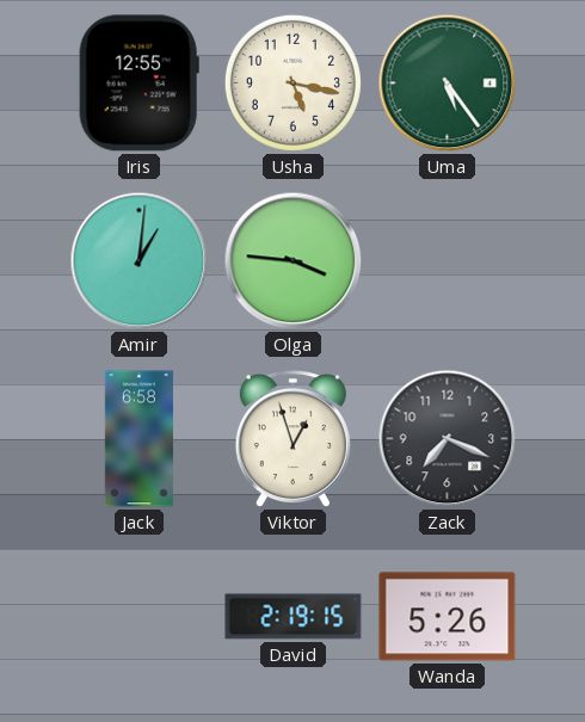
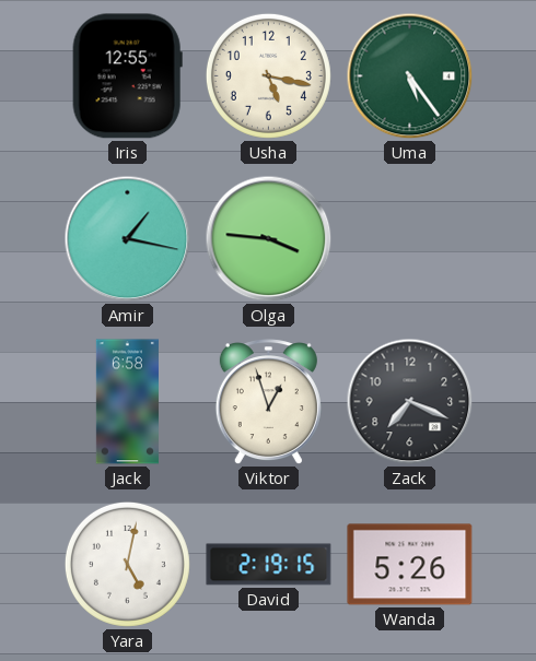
Amir: 1:01 -> 1:17
Yara: none -> 5:02
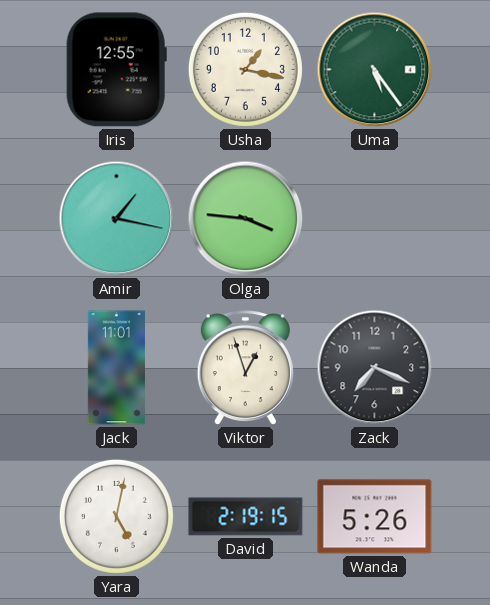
Usha: 5:17 -> 1:17
Jack: 6:58 -> 11:01
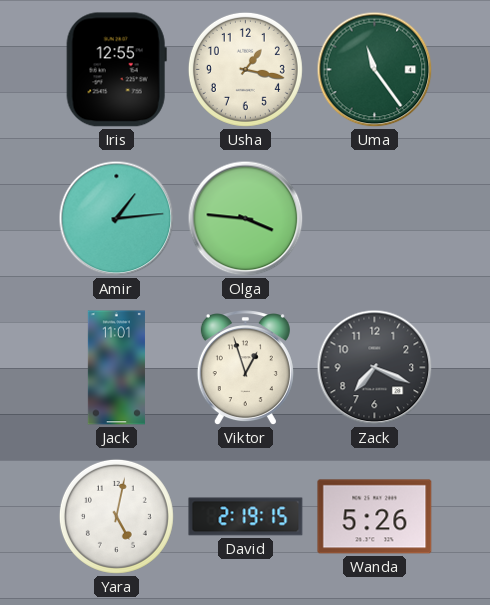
Uma: 5:24 -> 11:24
Amir: 1:17 -> 1:14
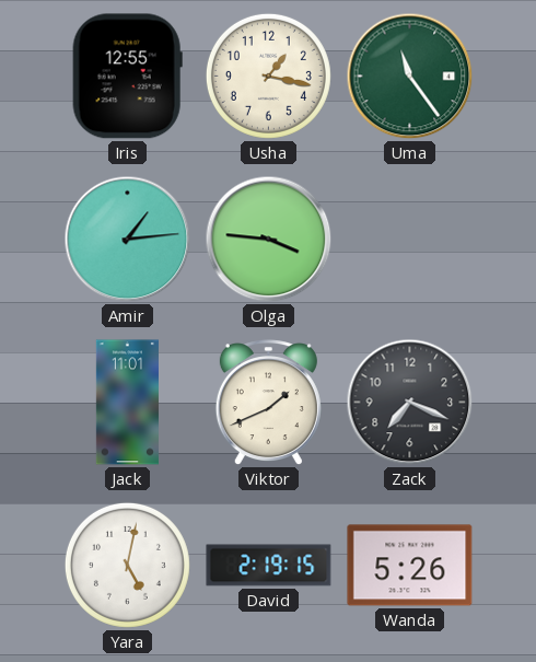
Viktor: 12:57 -> 1:41
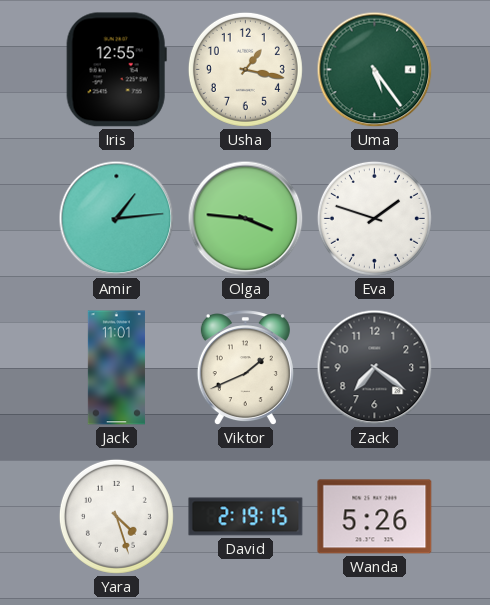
Uma: 11:24 -> 5:24
Eva: none -> 1:48
Zack: 7:19 -> 7:21
Yara: 5:02 -> 4:27
